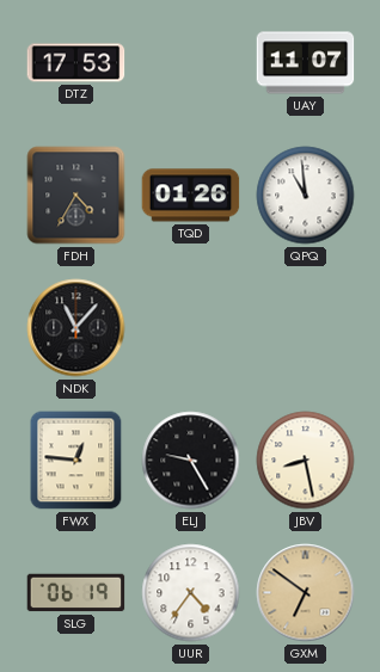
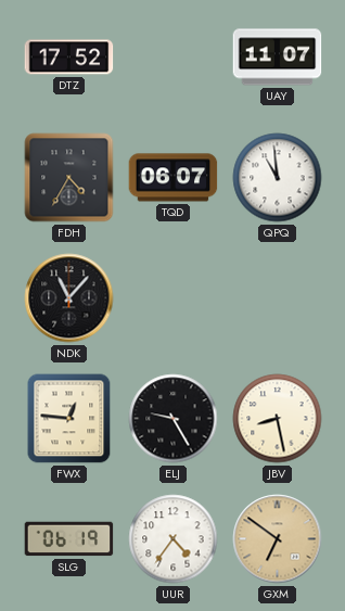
DTZ: 17:53 -> 17:52
TQD: 01:26 -> 06:07
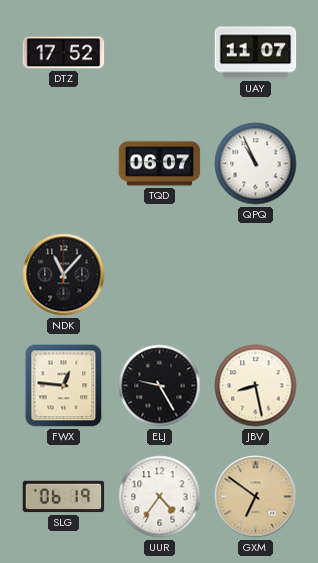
FDH: 4:35 -> none
QPQ: 10:59 -> 10:56
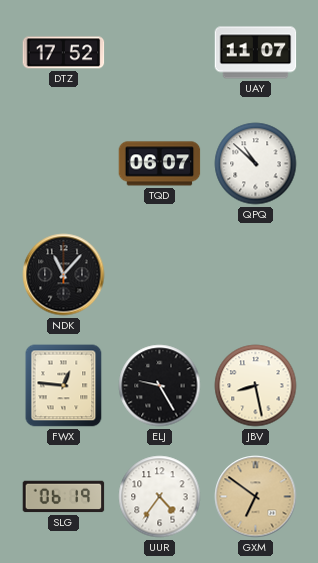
QPQ: 10:56 -> 10:52
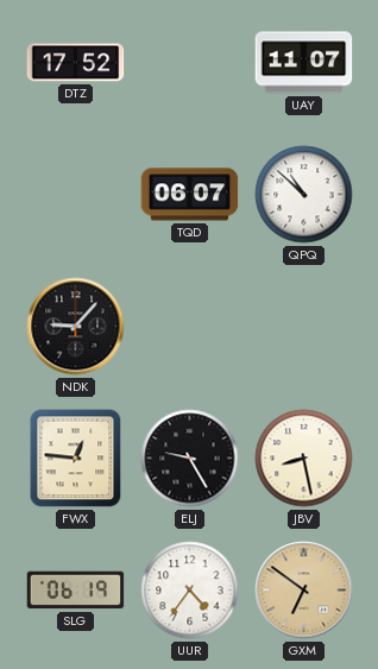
NDK: 11:07 -> 9:07
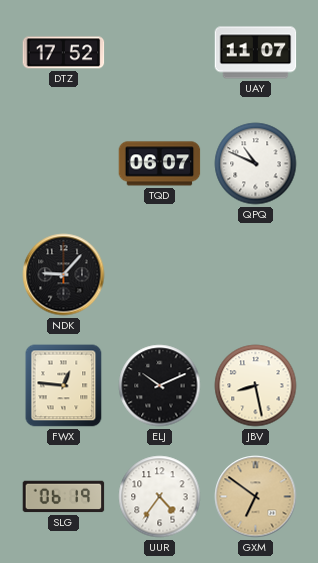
QPQ: 10:52 -> 10:49
ELJ: 9:25 -> 10:11
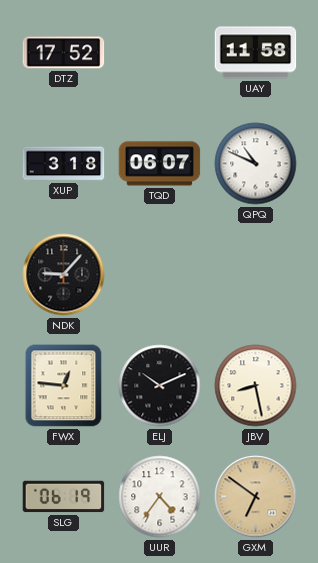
UAY: 11:07 -> 11:58
XUP: none -> 3:18
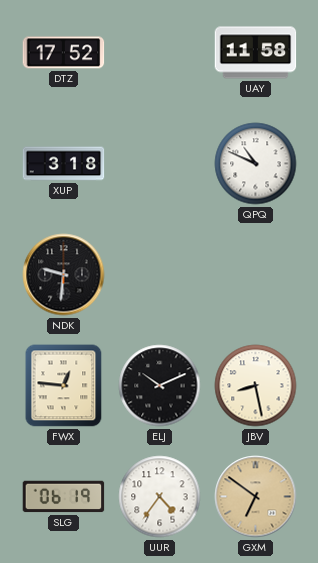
TQD: 06:07 -> none
NDK: 9:07 -> 9:31
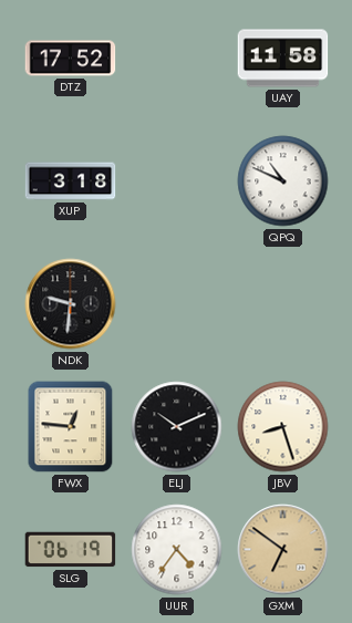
JBV: 8:28 -> 8:27
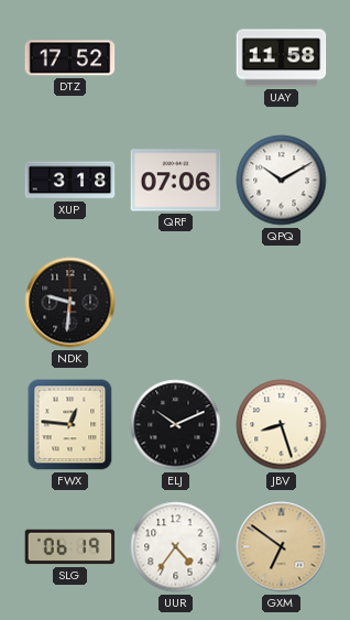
QRF: none -> 07:06
QPQ: 10:49 -> 10:10
